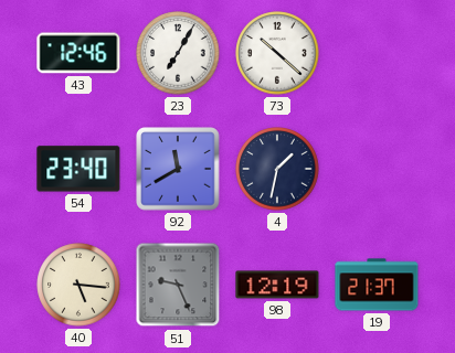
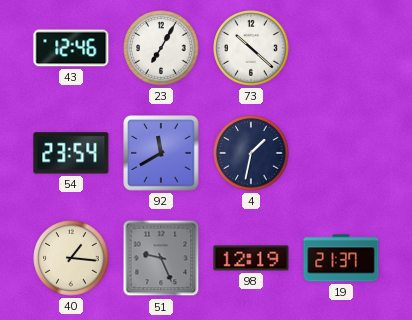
54: 23:40 -> 23:54
40: 5:16 -> 1:16
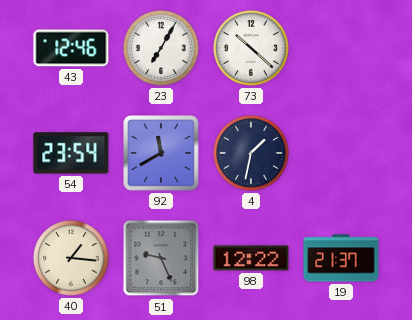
98: 12:19 -> 12:22
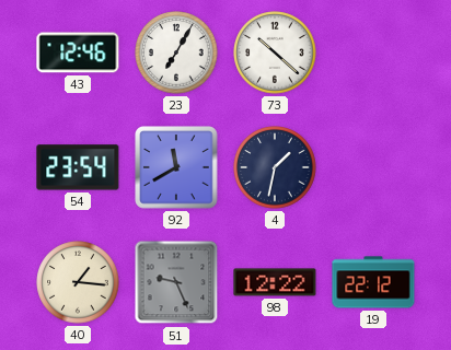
19: 21:37 -> 22:12
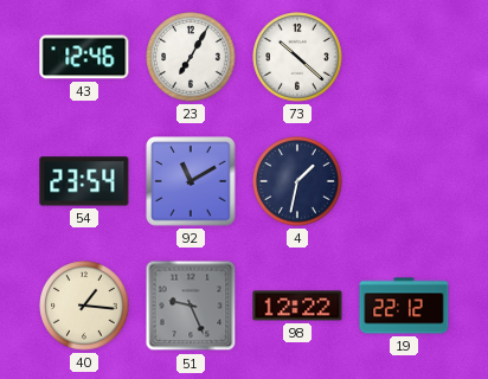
92: 11:40 -> 11:10
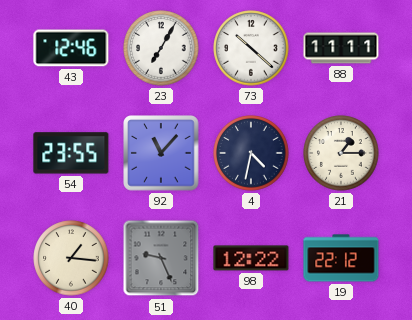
88: none -> 11:11
54: 23:54 -> 23:55
92: 11:10 -> 11:07
4: 1:32 -> 4:32
21: none -> 1:15
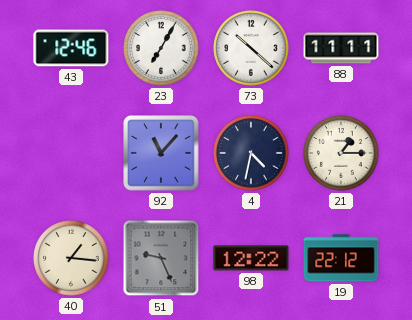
54: 23:55 -> none
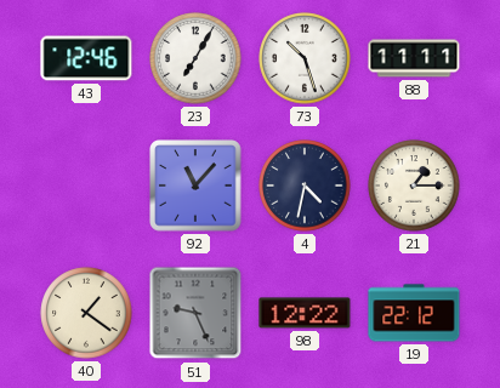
73: 10:22 -> 10:27
40: 1:16 -> 1:21
